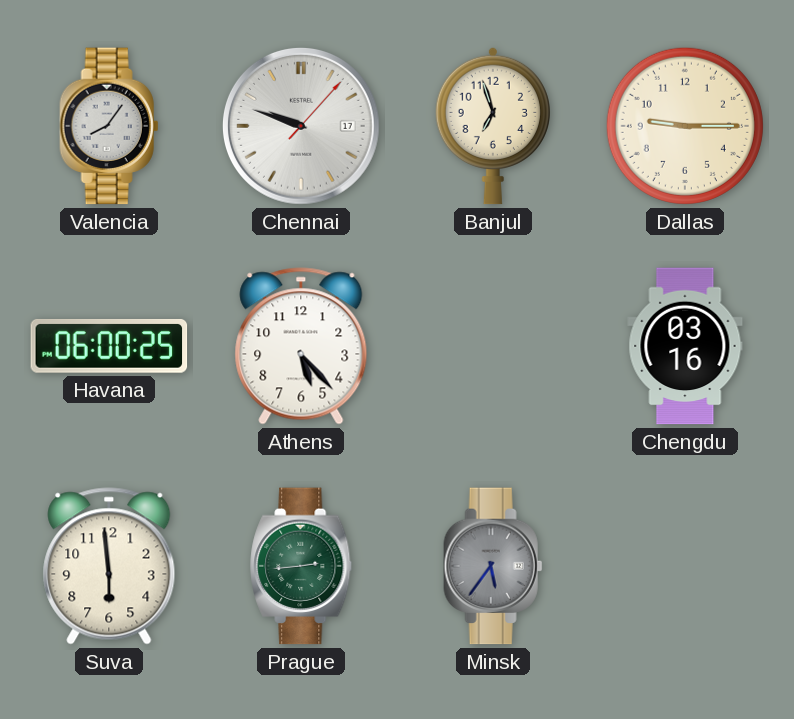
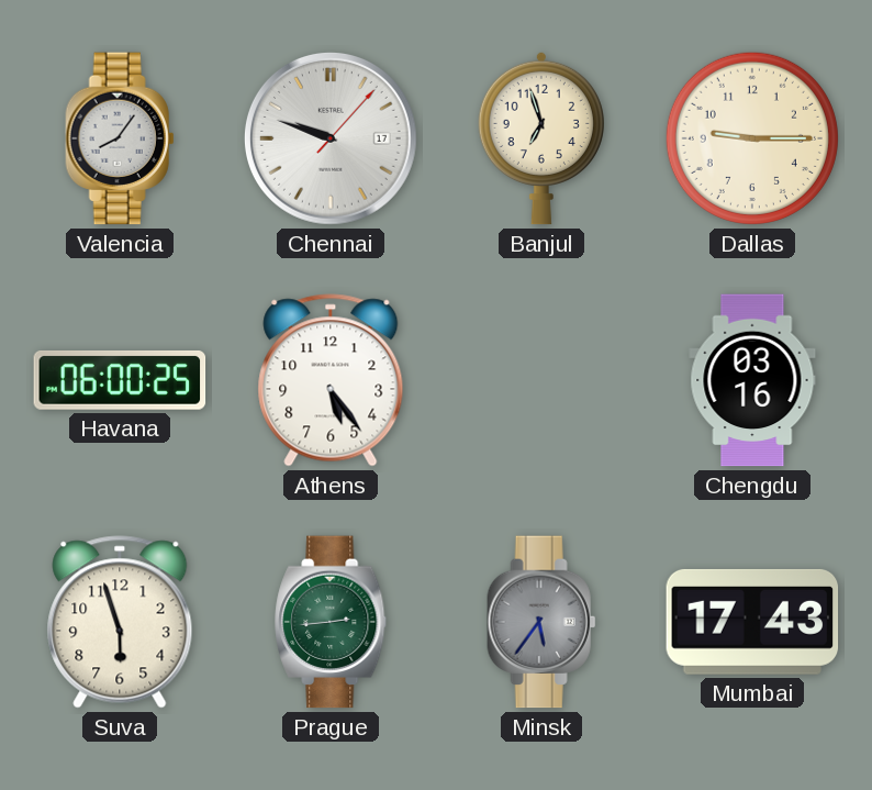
Athens: 5:23 -> 5:24
Suva: 5:59 -> 5:57
Mumbai: none -> 17:43
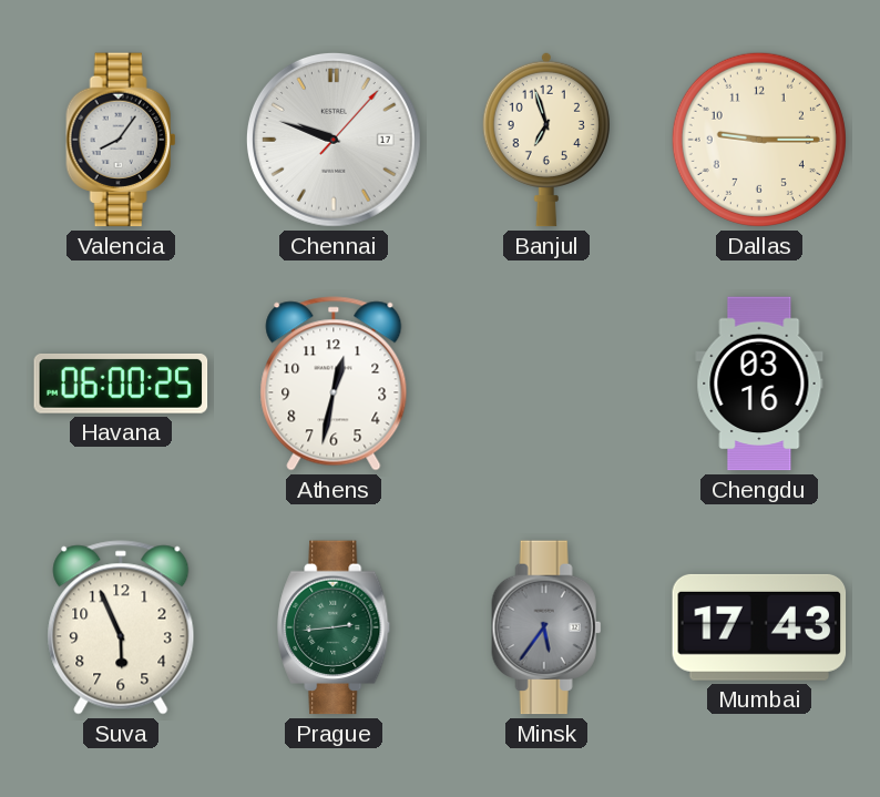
Athens: 5:24 -> 12:32
Suva: 5:57 -> 5:56
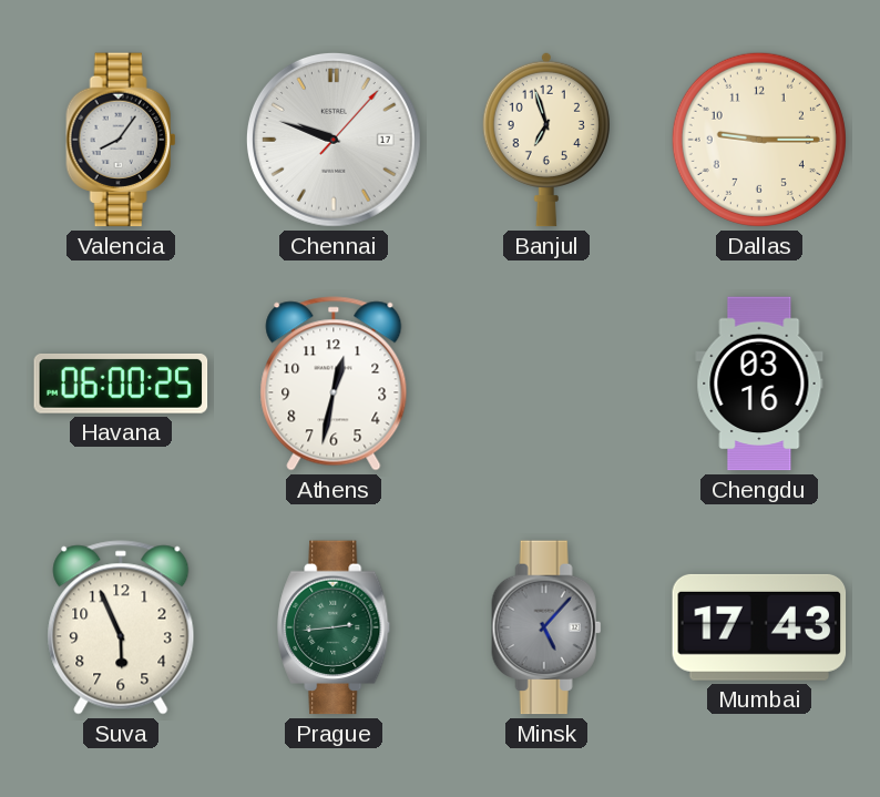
Minsk: 5:36 -> 5:07
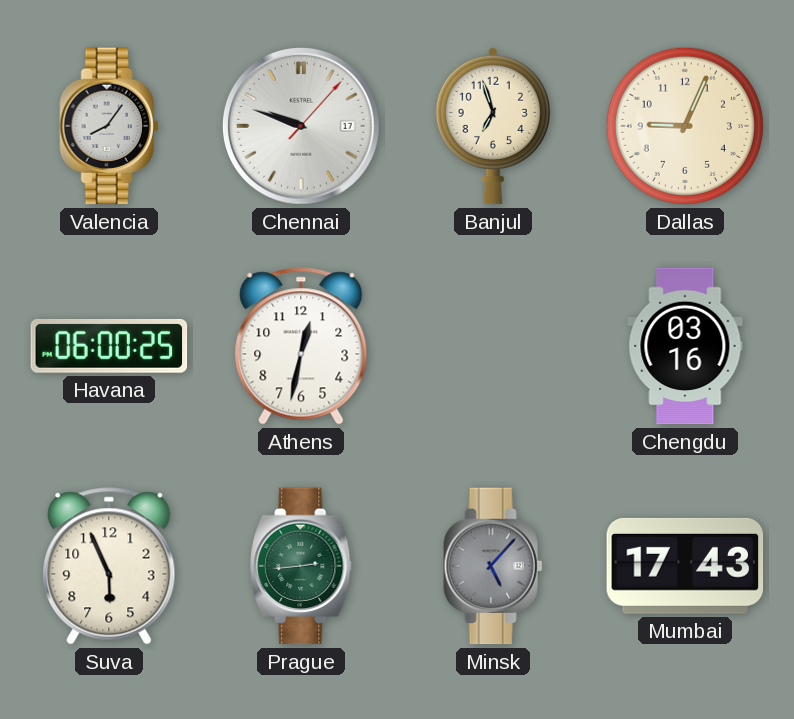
Dallas: 9:15 -> 9:04
